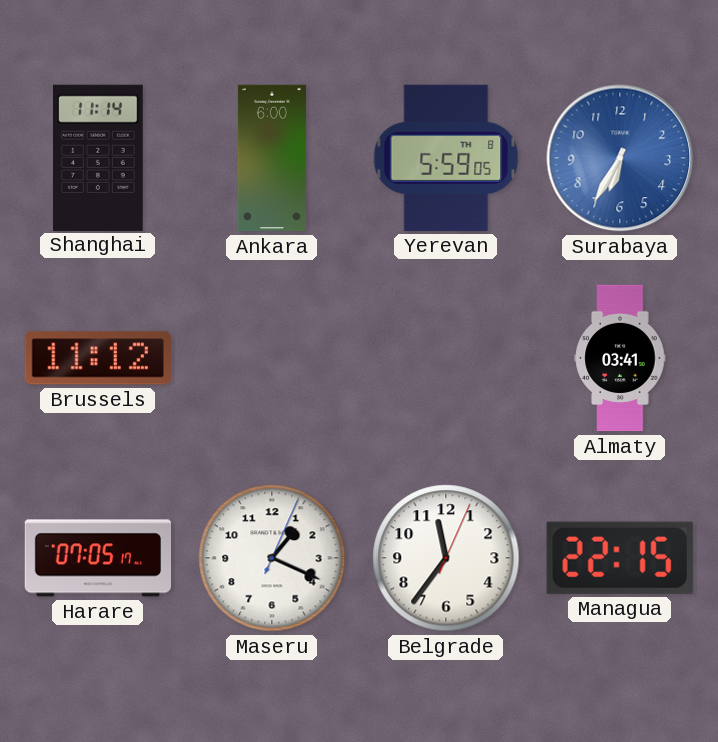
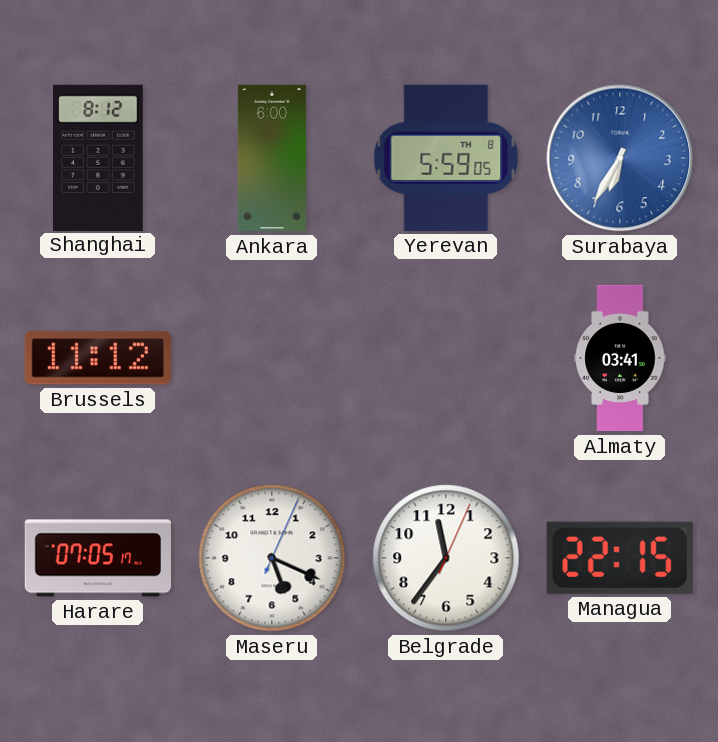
Shanghai: 11:14 -> 8:12
Maseru: 1:19 -> 5:19
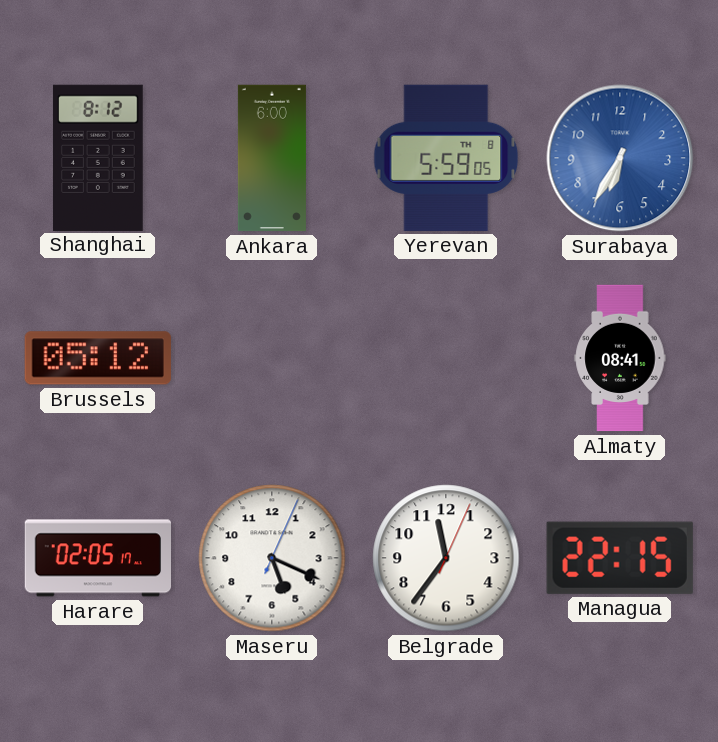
Brussels: 11:12 -> 05:12
Almaty: 03:41 -> 08:41
Harare: 07:05 -> 02:05
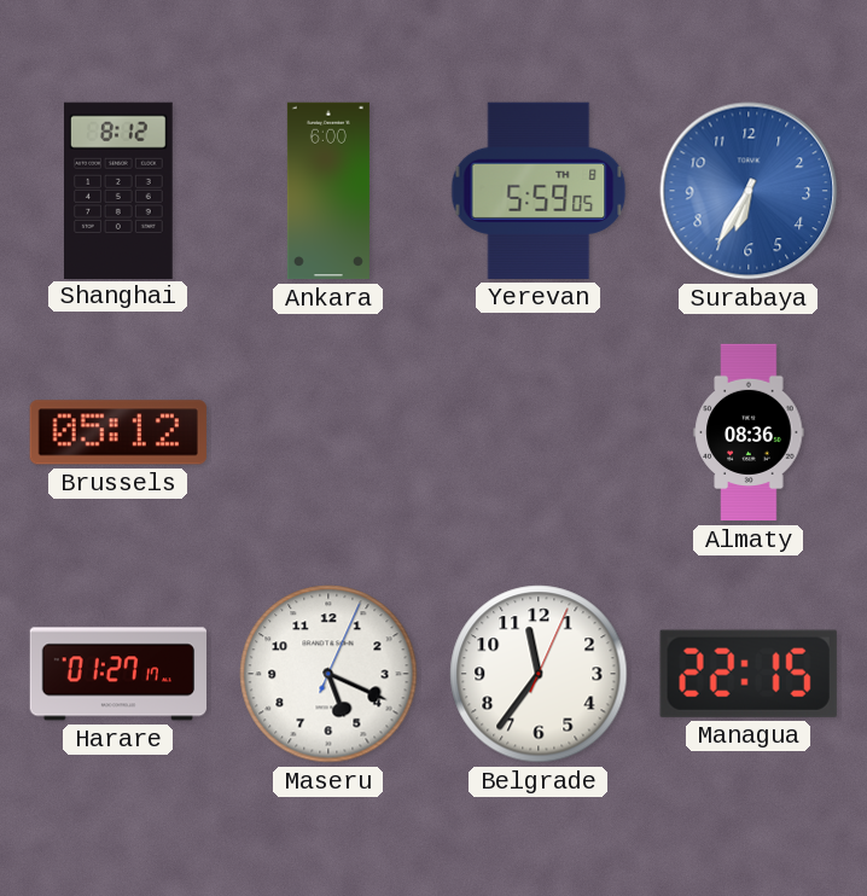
Almaty: 08:41 -> 08:36
Harare: 02:05 -> 01:27
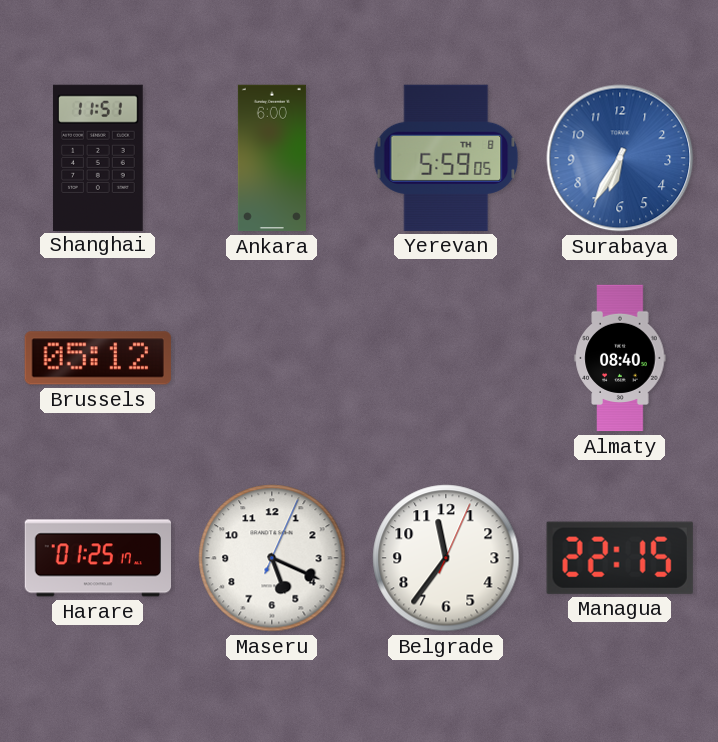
Shanghai: 8:12 -> 11:51
Almaty: 08:36 -> 08:40
Harare: 01:27 -> 01:25
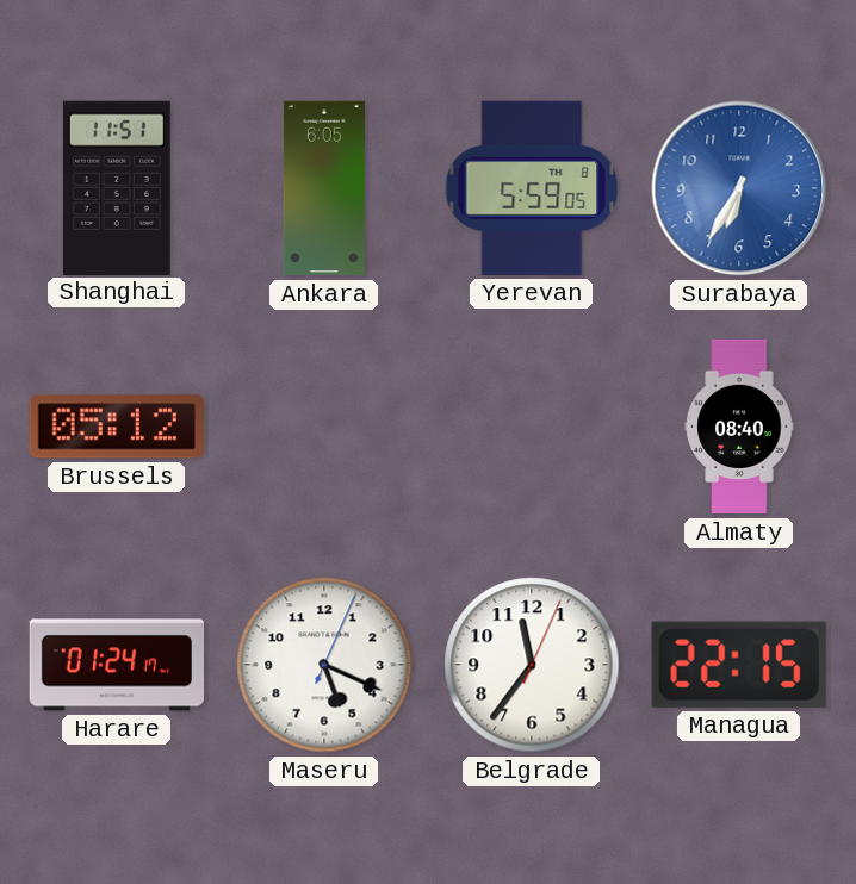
Ankara: 6:00 -> 6:05
Harare: 01:25 -> 01:24
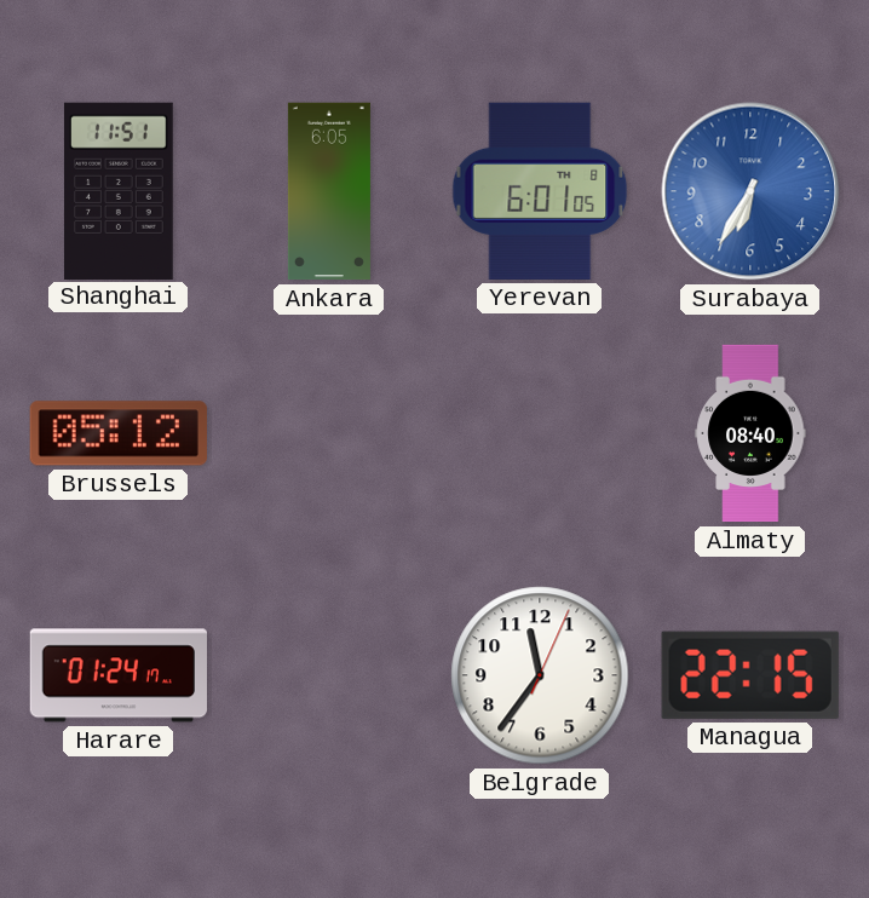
Yerevan: 5:59 -> 6:01
Maseru: 5:19 -> none
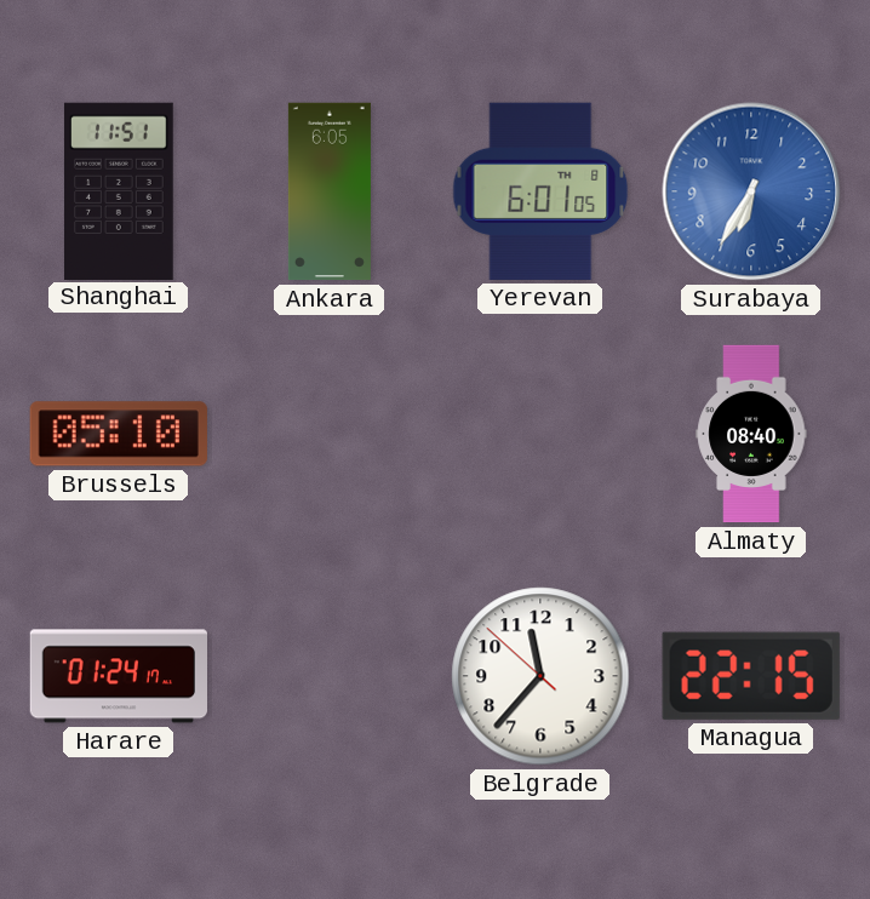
Brussels: 05:12 -> 05:10
Belgrade: 11:36:04 -> 11:36:52
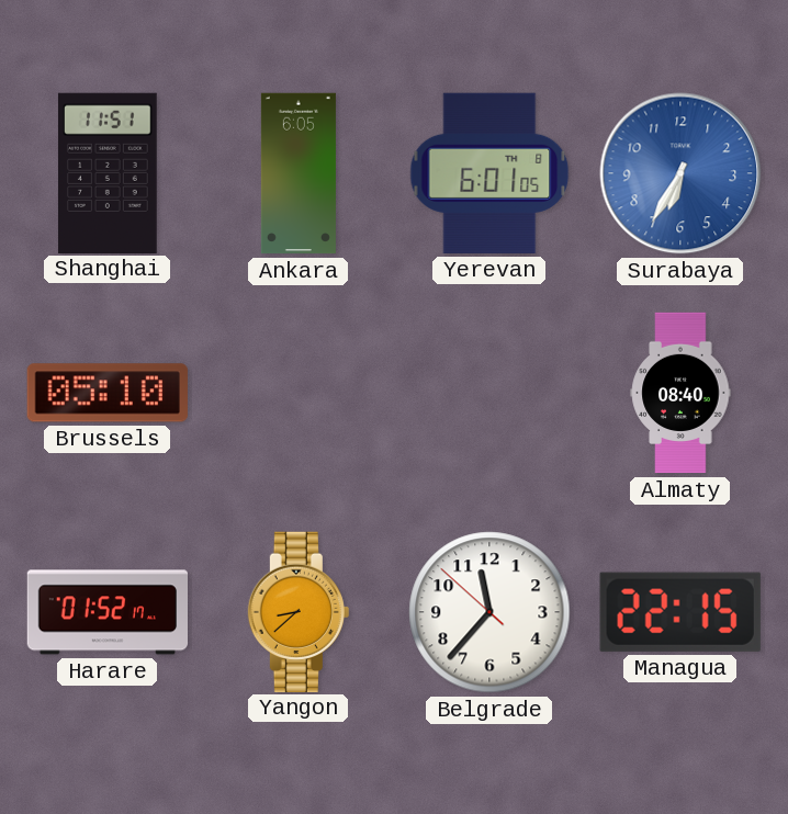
Harare: 01:24 -> 01:52
Yangon: none -> 8:38
